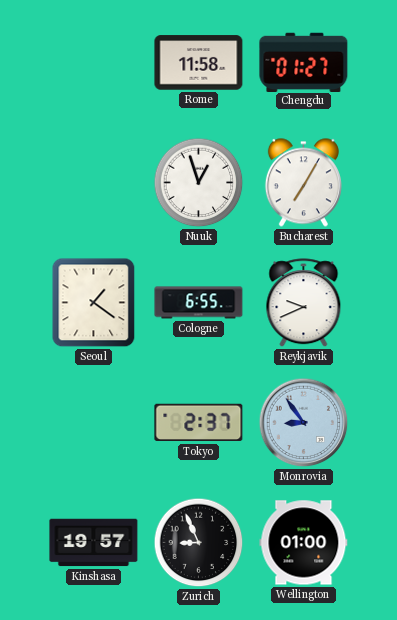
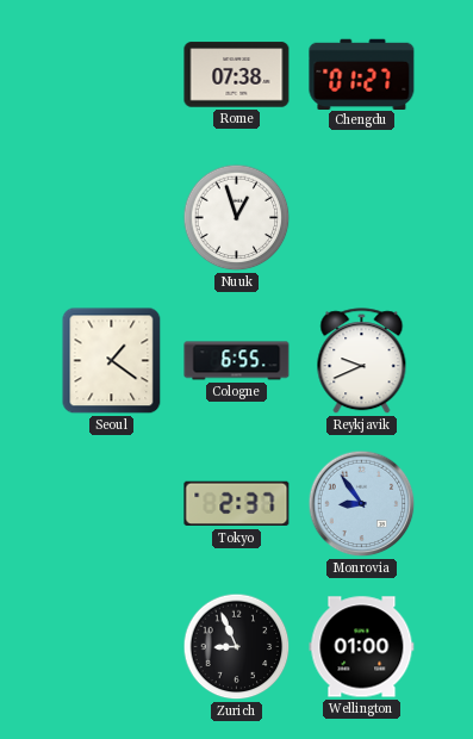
Rome: 11:58 -> 07:38
Bucharest: 7:05 -> none
Kinshasa: 19:57 -> none
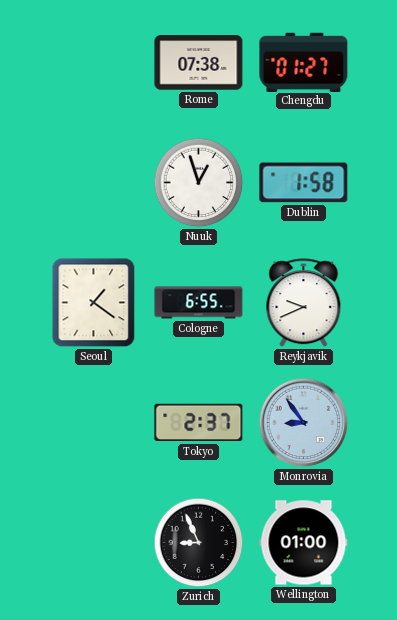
Dublin: none -> 1:58
